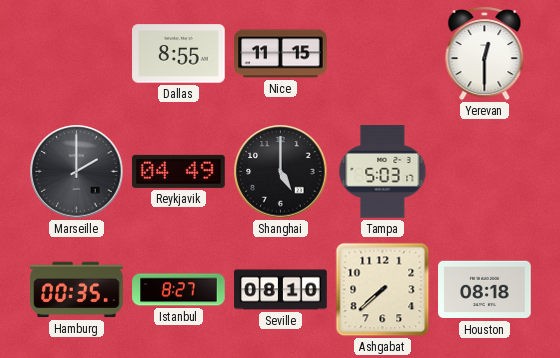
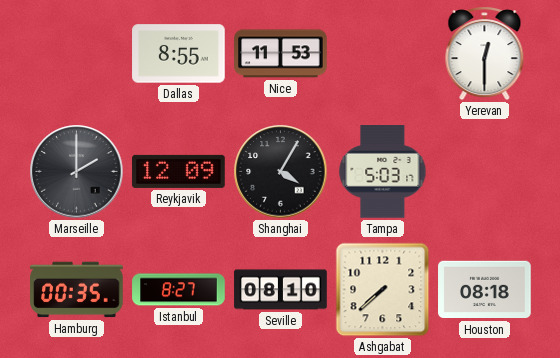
Nice: 11:15 -> 11:53
Reykjavik: 04:49 -> 12:09
Shanghai: 5:00 -> 4:05
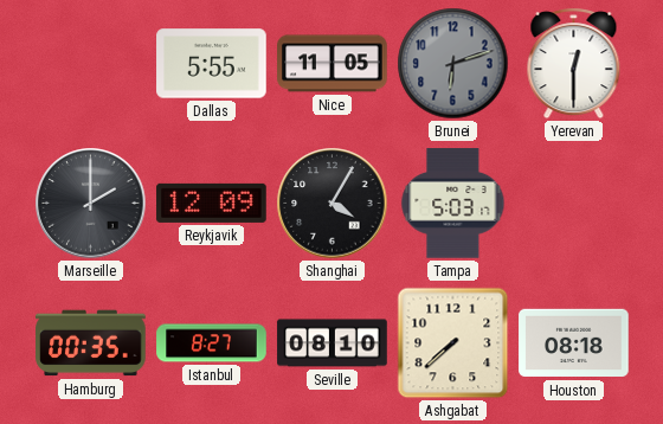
Dallas: 8:55 -> 5:55
Nice: 11:53 -> 11:05
Brunei: none -> 6:12
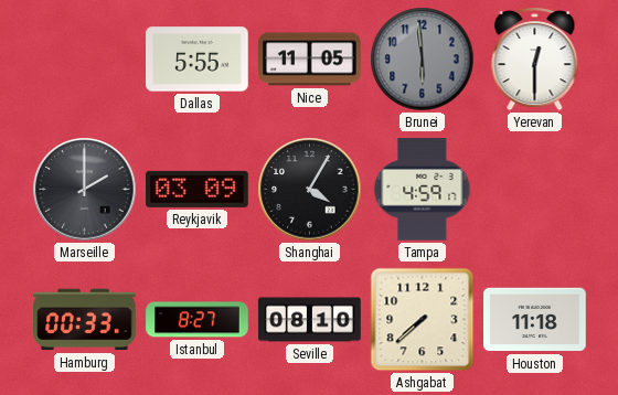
Brunei: 6:12 -> 5:59
Reykjavik: 12:09 -> 03:09
Tampa: 5:03 -> 4:59
Hamburg: 00:35 -> 00:33
Houston: 08:18 -> 11:18
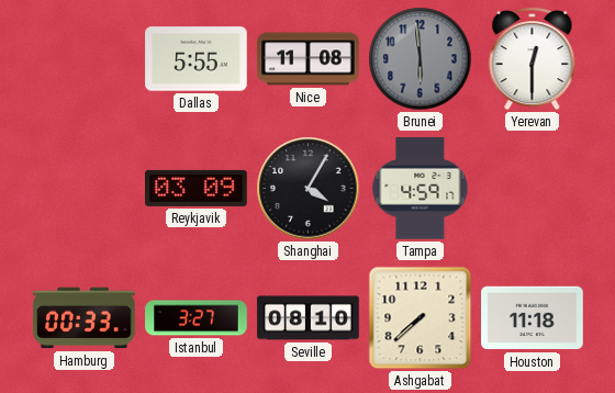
Nice: 11:05 -> 11:08
Marseille: 2:00 -> none
Istanbul: 8:27 -> 3:27
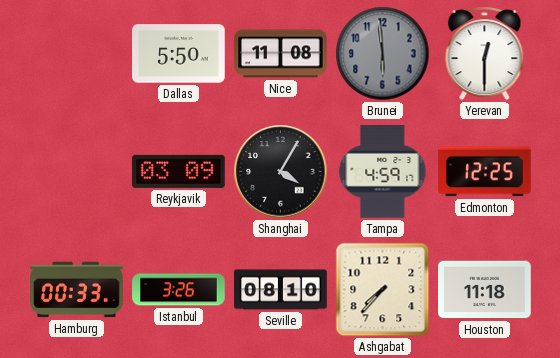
Dallas: 5:55 -> 5:50
Edmonton: none -> 12:25
Istanbul: 3:27 -> 3:26
Ashgabat: 7:38 -> 7:37
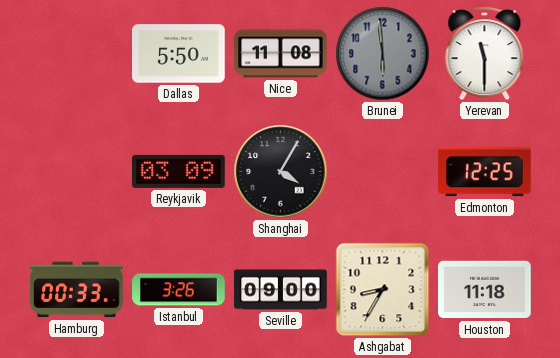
Yerevan: 12:30 -> 11:30
Tampa: 4:59 -> none
Seville: 08:10 -> 09:00
Ashgabat: 7:37 -> 8:35
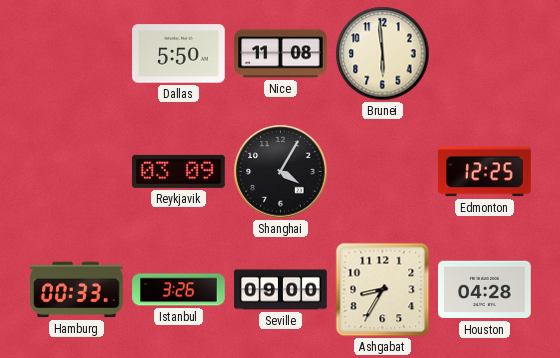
Brunei dial: grey -> cream
Yerevan: 11:30 -> none
Houston: 11:18 -> 04:28
